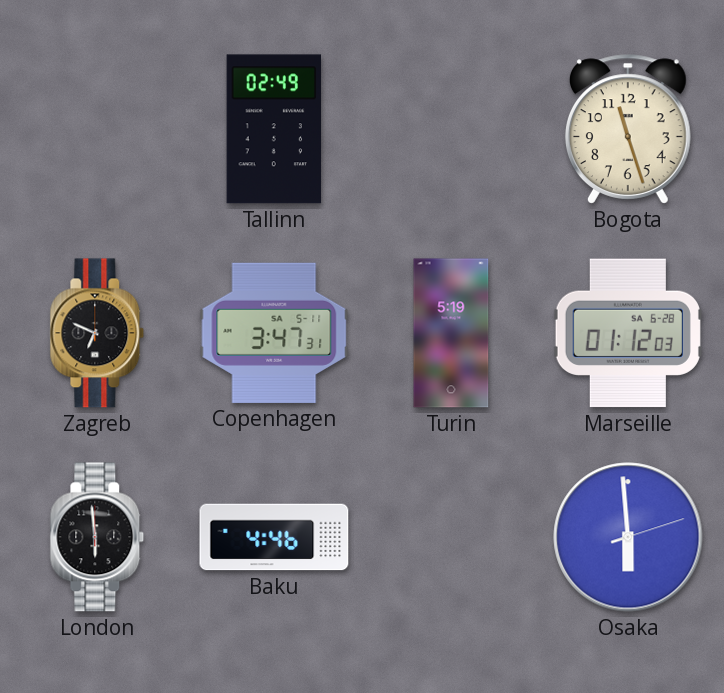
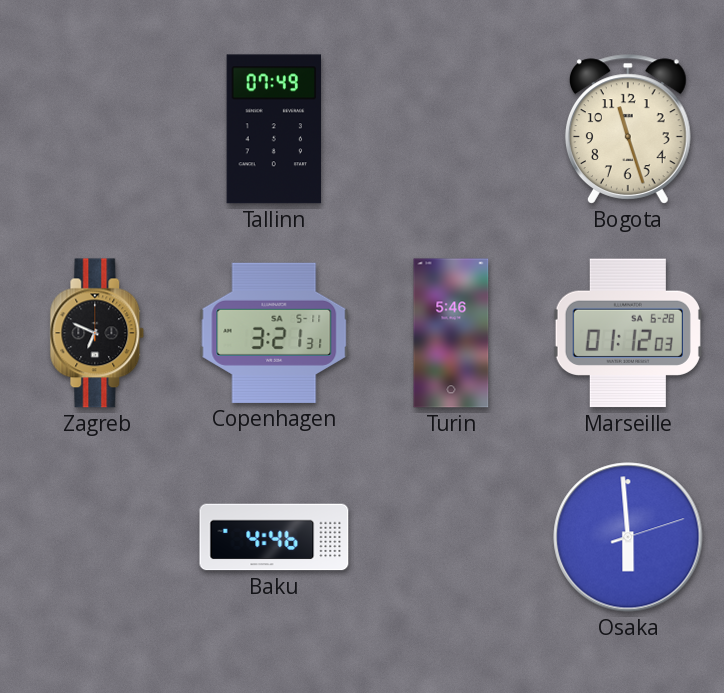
Tallinn: 02:49 -> 07:49
Copenhagen: 3:47 -> 3:21
Turin: 5:19 -> 5:46
London: 5:59 -> none
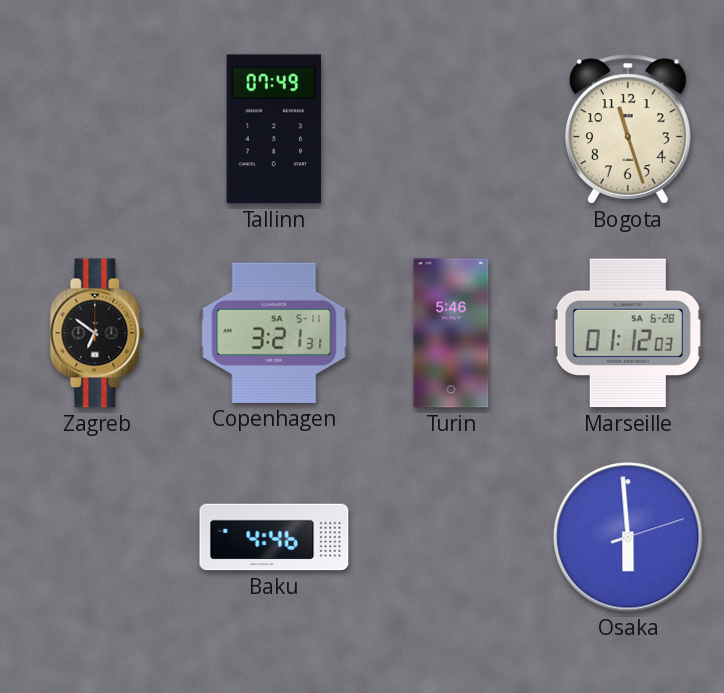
Zagreb: 6:49 -> 6:51
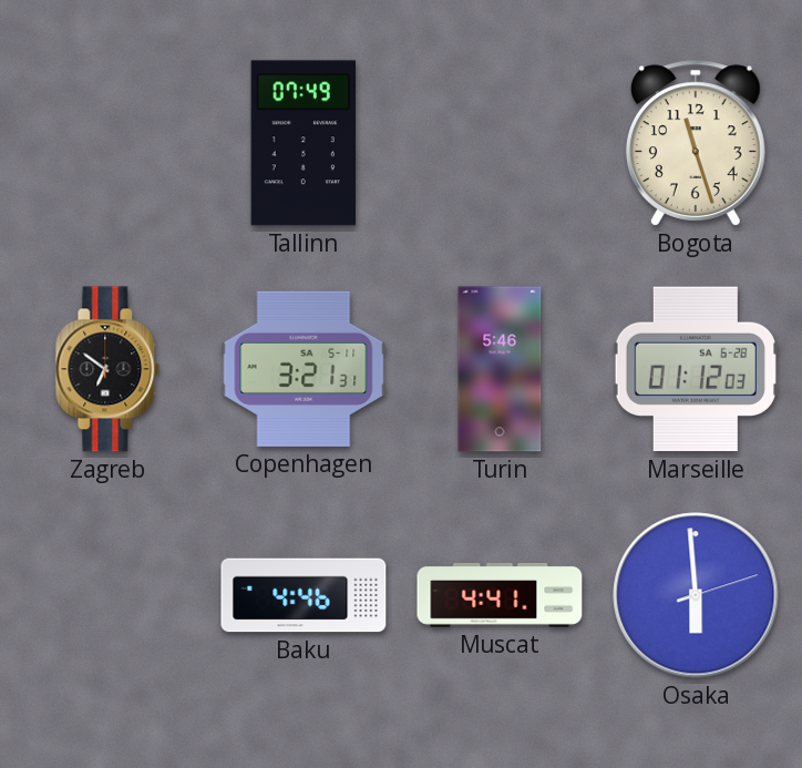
Muscat: none -> 4:41
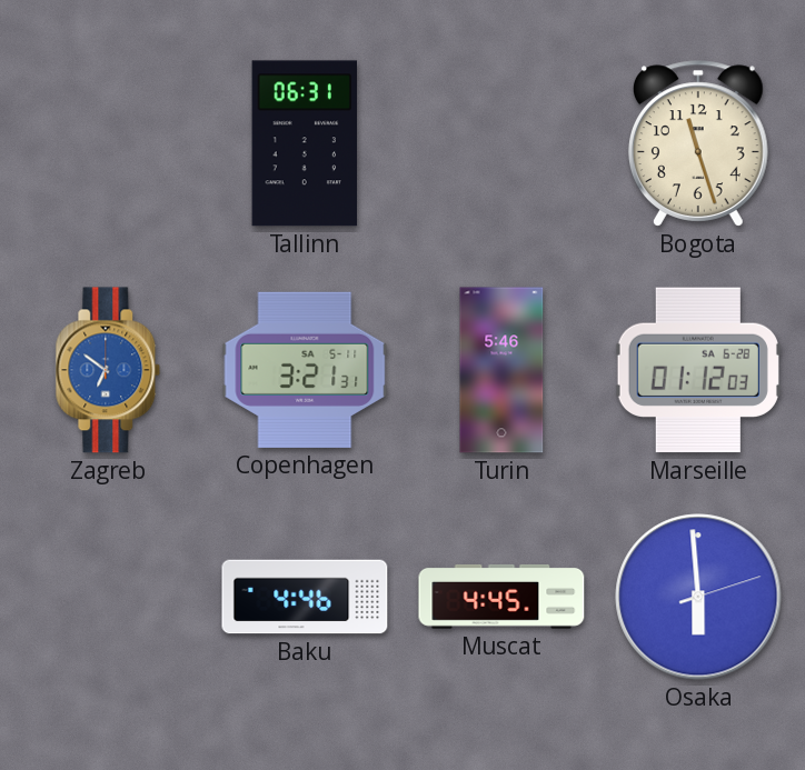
Tallinn: 07:49 -> 06:31
Zagreb dial: black -> blue
Muscat: 4:41 -> 4:45
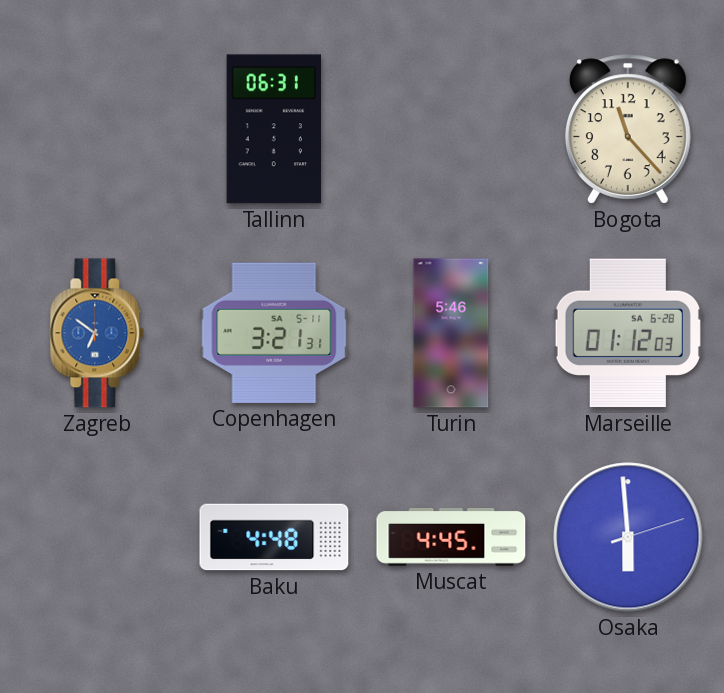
Bogota: 11:27 -> 11:23
Baku: 4:46 -> 4:48
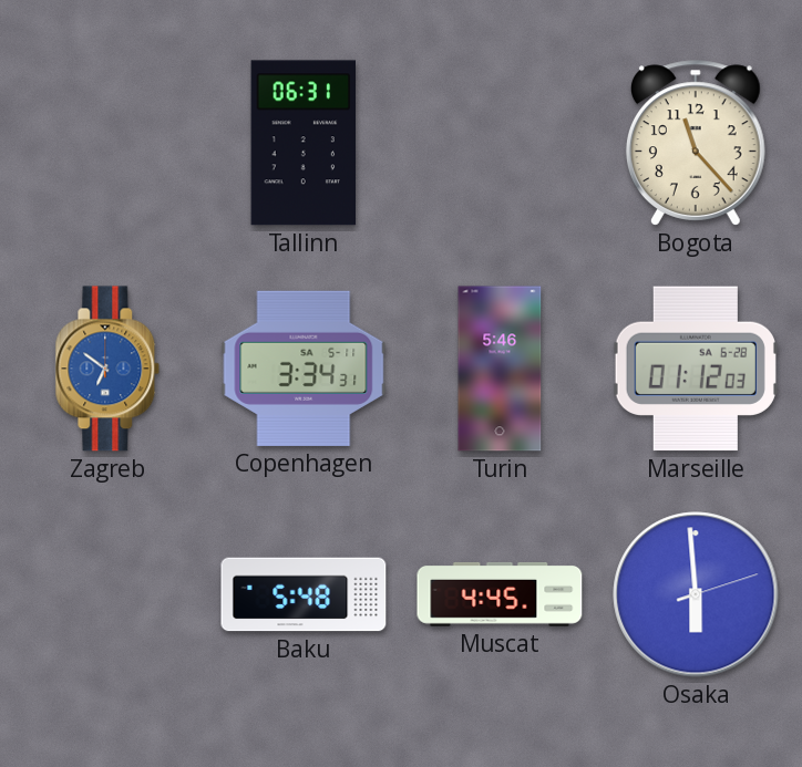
Copenhagen: 3:21 -> 3:34
Baku: 4:48 -> 5:48
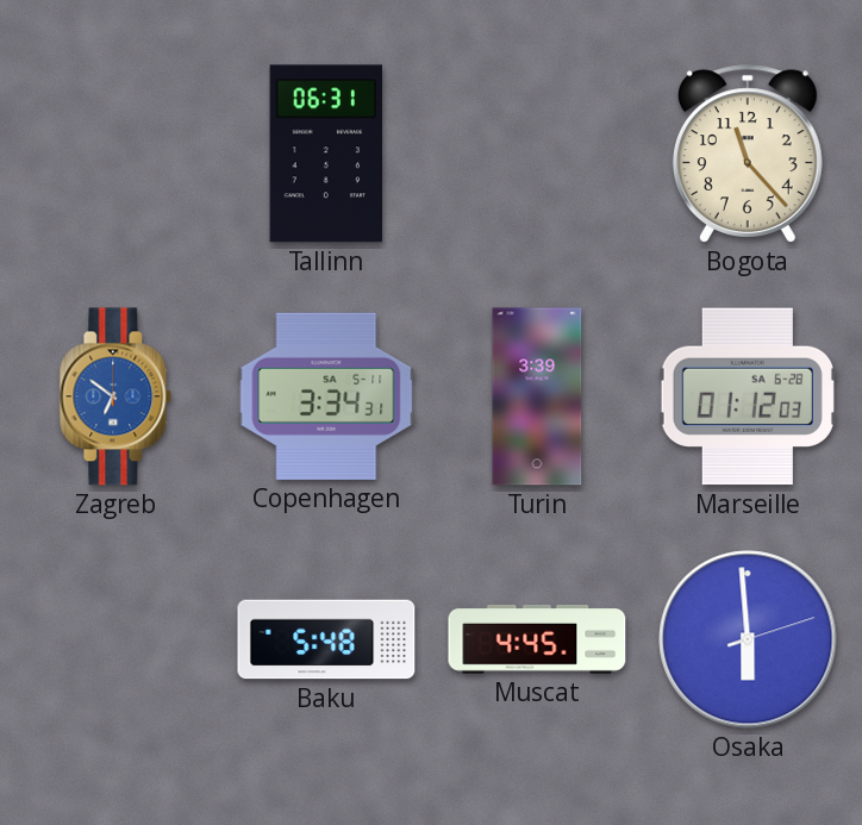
Turin: 5:46 -> 3:39
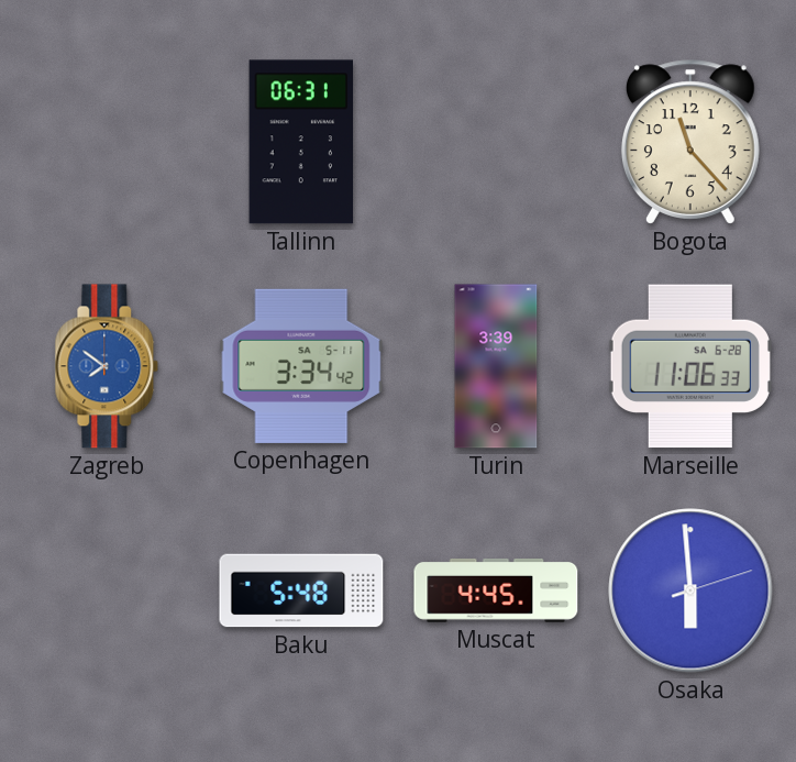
Zagreb: 6:51 -> 7:51
Copenhagen: 3:34:31 -> 3:34:42
Marseille: 01:12 -> 11:06
